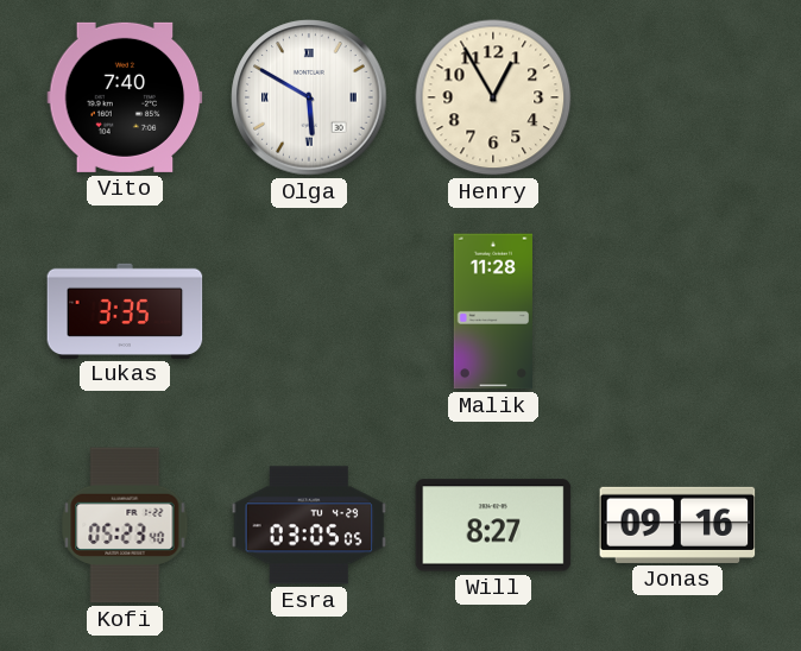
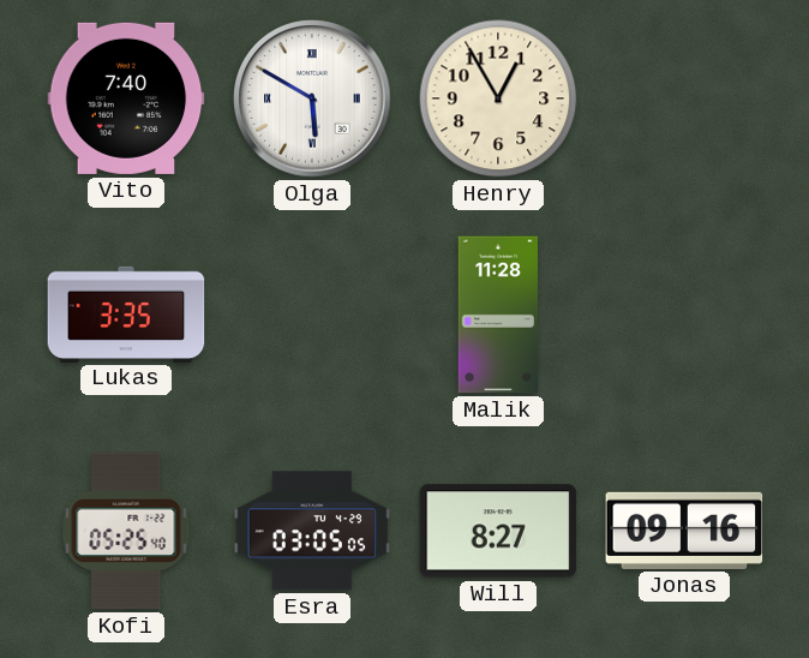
Kofi: 05:23 -> 05:25
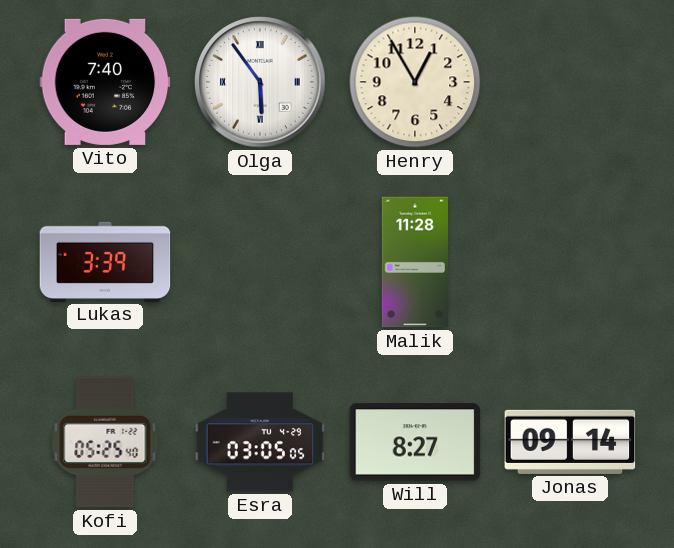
Olga: 5:50 -> 5:54
Lukas: 3:35 -> 3:39
Jonas: 09:16 -> 09:14
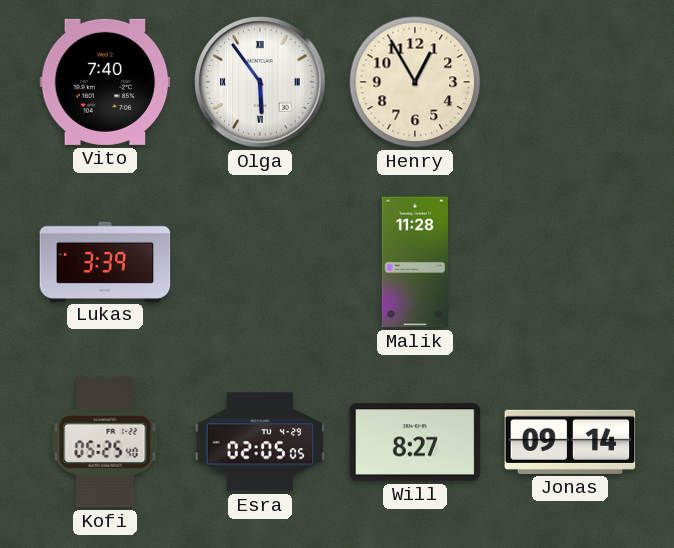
Esra: 03:05 -> 02:05
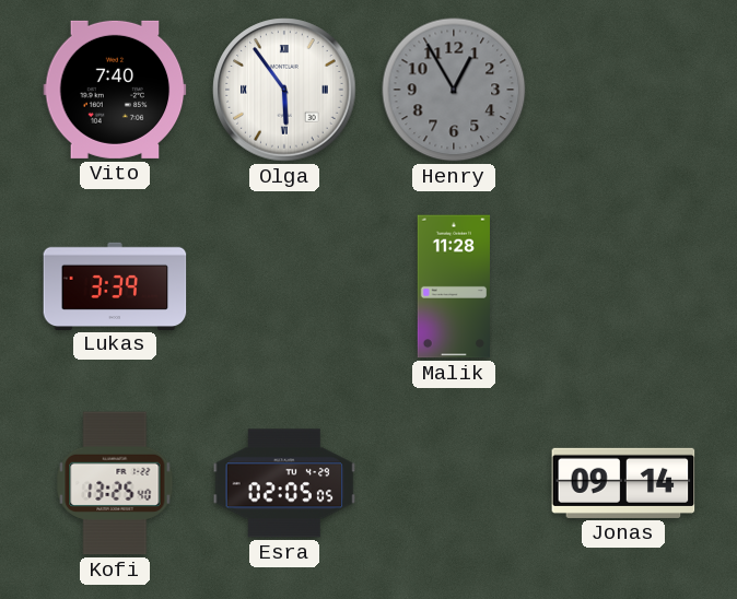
Henry dial: cream -> grey
Kofi: 05:25 -> 13:25
Will: 8:27 -> none
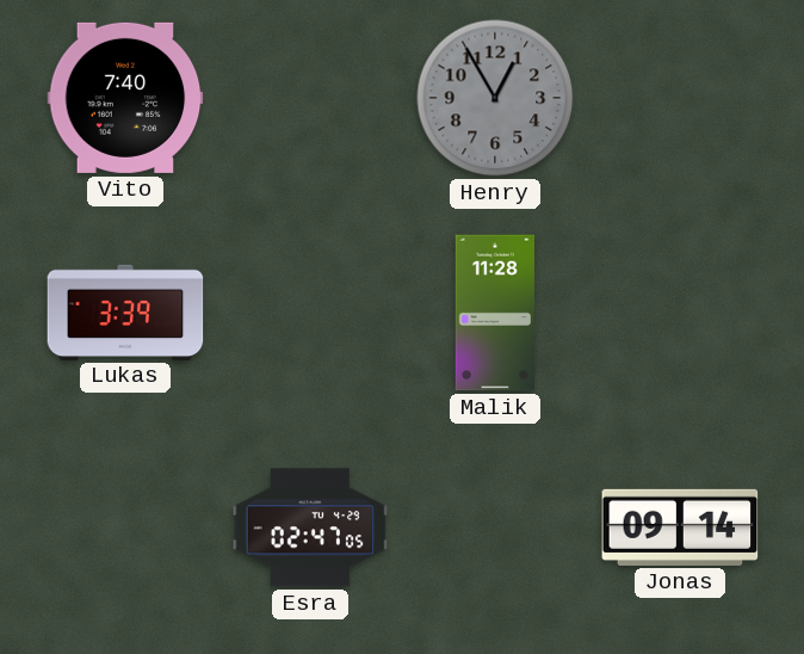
Olga: 5:54 -> none
Kofi: 13:25 -> none
Esra: 02:05 -> 02:47
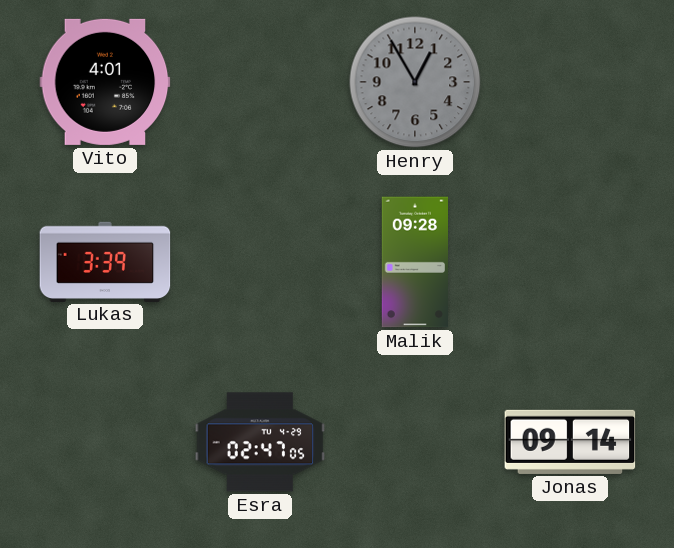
Vito: 7:40 -> 4:01
Malik: 11:28 -> 09:28
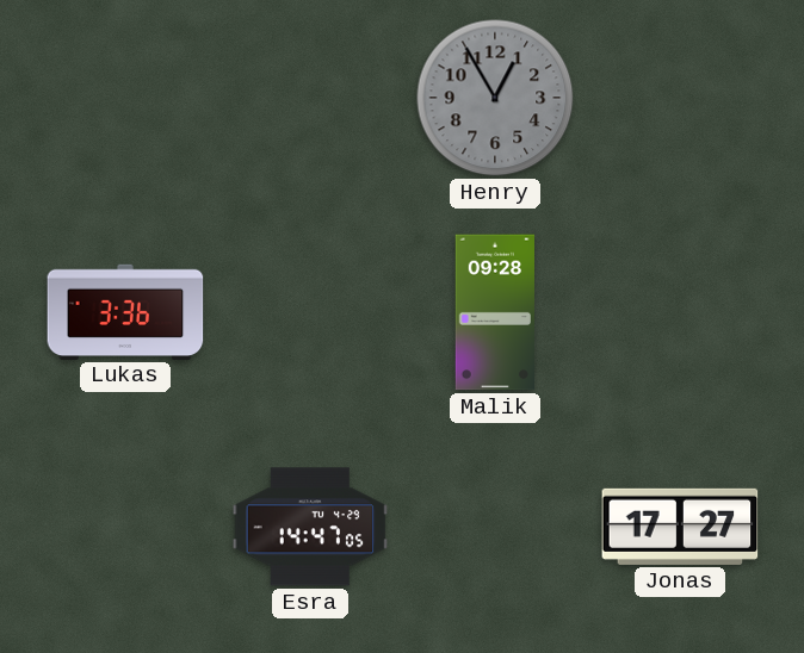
Vito: 4:01 -> none
Lukas: 3:39 -> 3:36
Esra: 02:47 -> 14:47
Jonas: 09:14 -> 17:27
